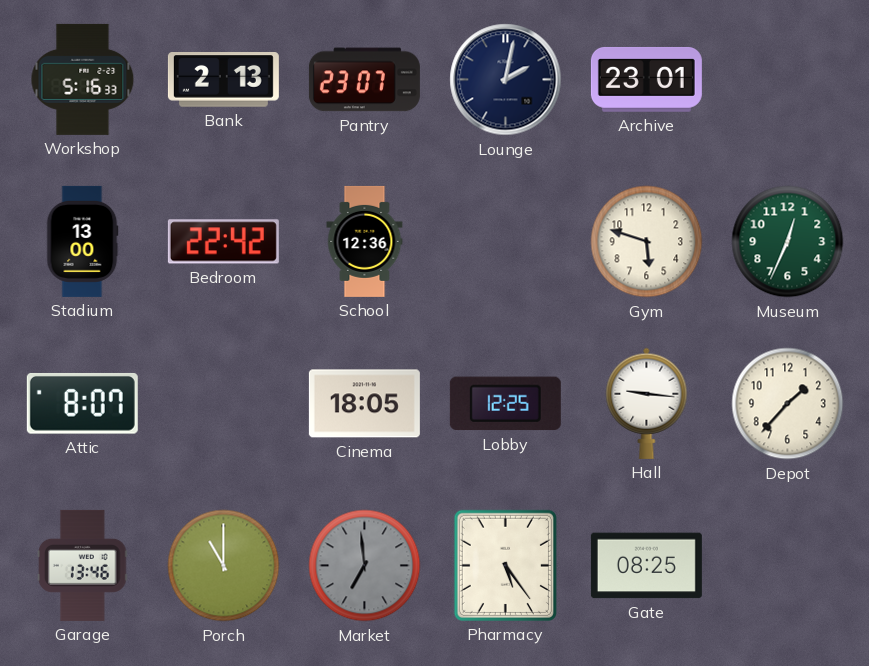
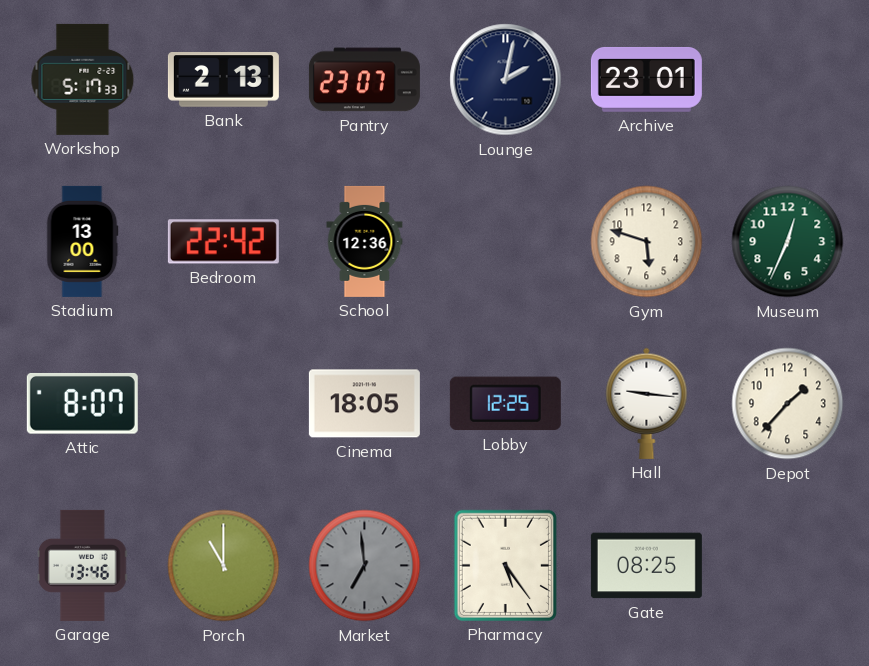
Workshop: 5:16 -> 5:17
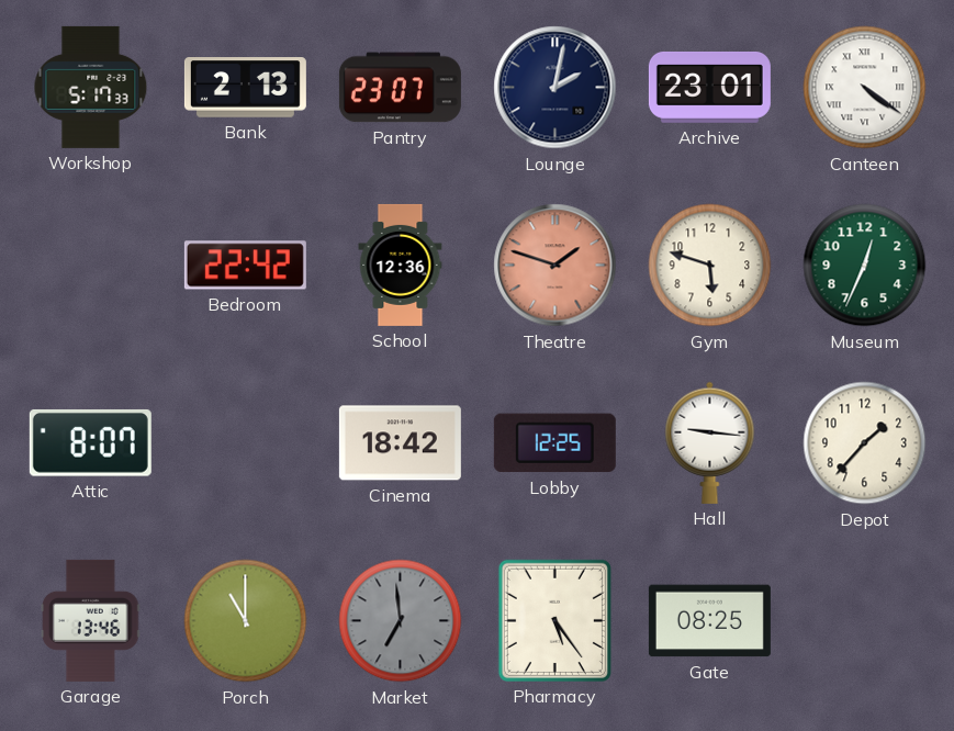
Canteen: none -> 4:21
Stadium: 13:00 -> none
Theatre: none -> 1:48
Cinema: 18:05 -> 18:42
